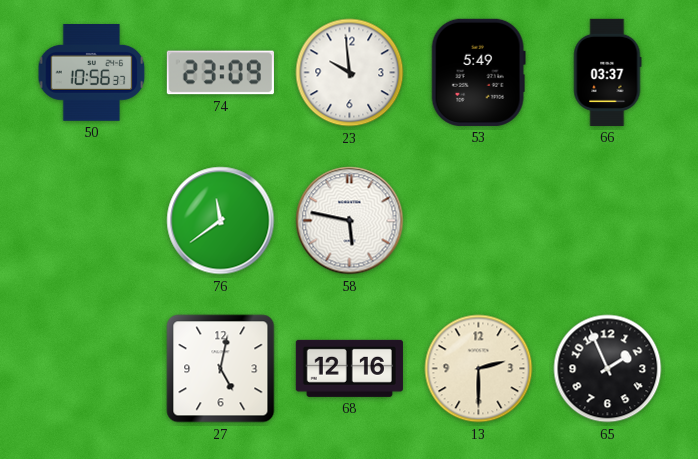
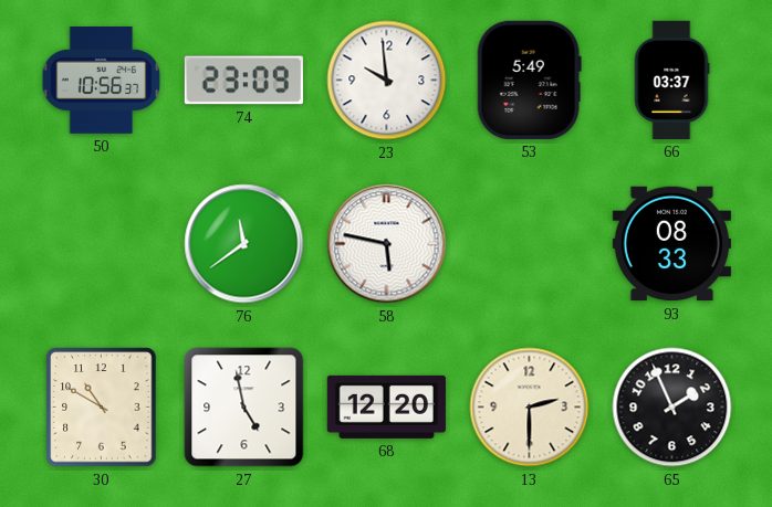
93: none -> 08:33
30: none -> 10:50
27: 5:02 -> 4:58
68: 12:16 -> 12:20
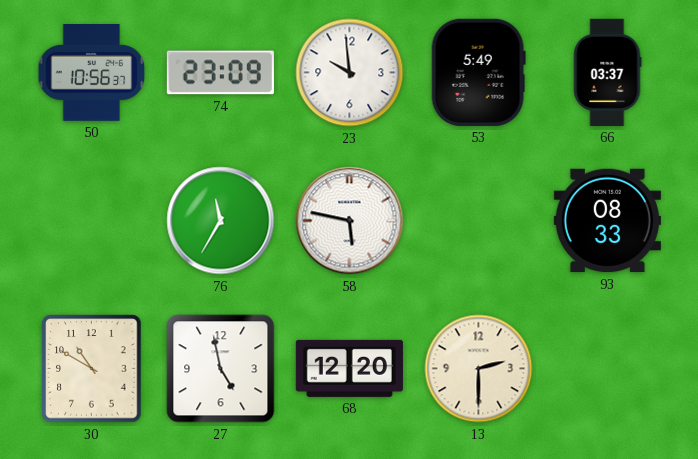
76: 11:39 -> 11:35
65: 1:56 -> none
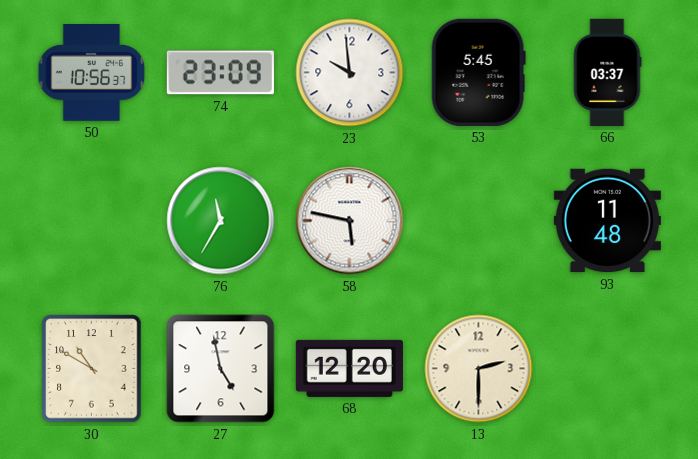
53: 5:49 -> 5:45
93: 08:33 -> 11:48
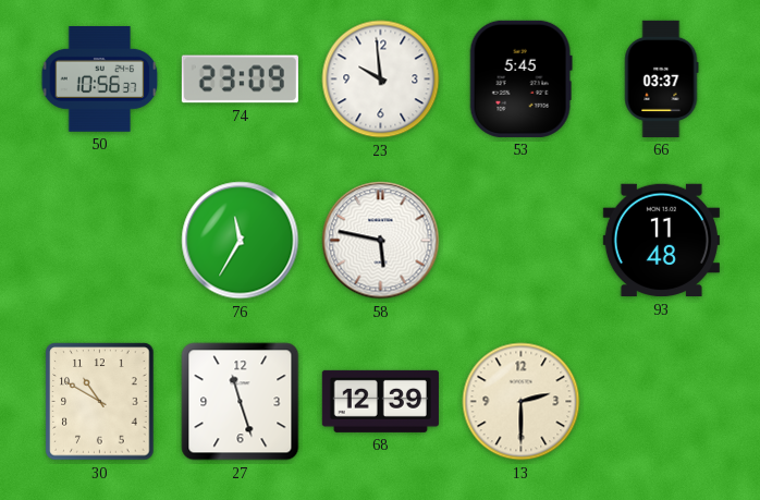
27: 4:58 -> 11:27
68: 12:20 -> 12:39
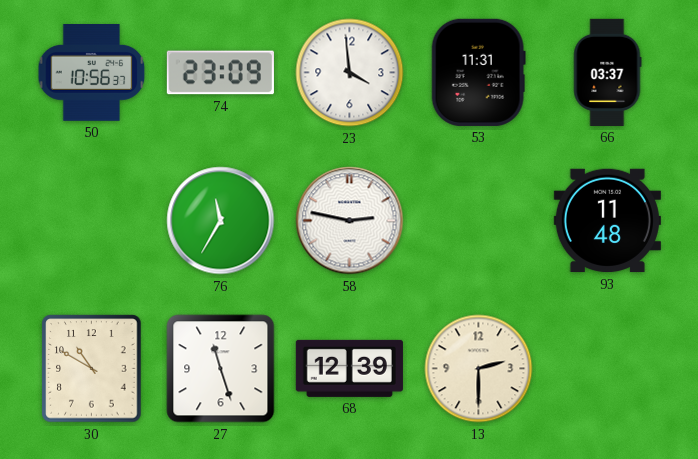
23: 9:59 -> 3:59
53: 5:45 -> 11:31
58: 5:47 -> 2:47
